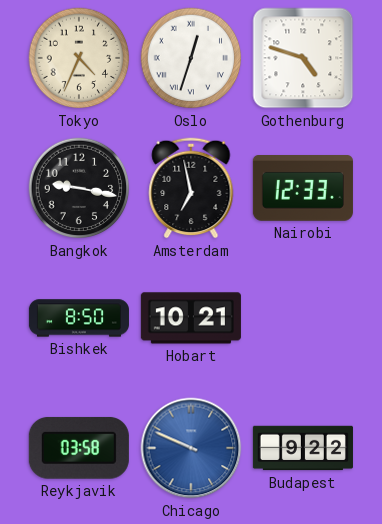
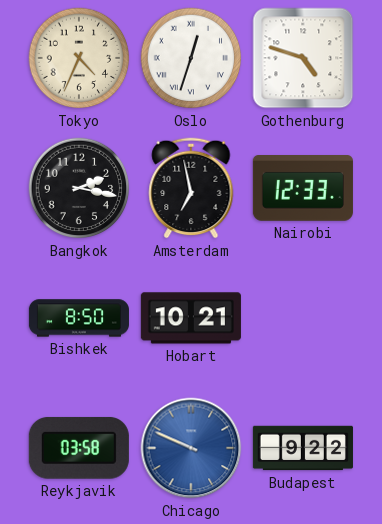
Bangkok: 9:17 -> 2:17
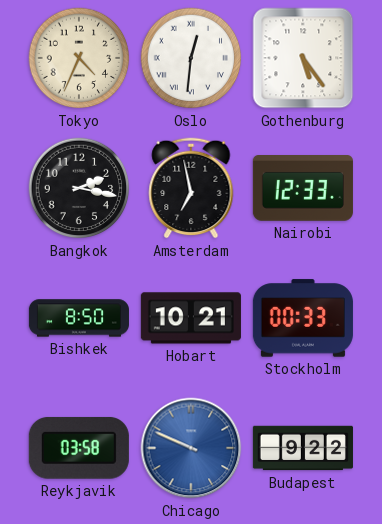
Oslo: 12:33 -> 12:31
Gothenburg: 4:48 -> 5:24
Stockholm: none -> 00:33
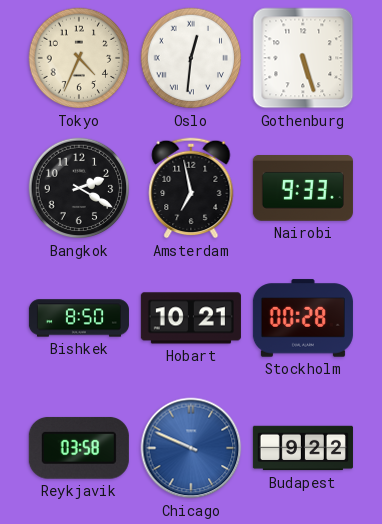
Gothenburg: 5:24 -> 5:27
Bangkok: 2:17 -> 2:20
Nairobi: 12:33 -> 9:33
Stockholm: 00:33 -> 00:28
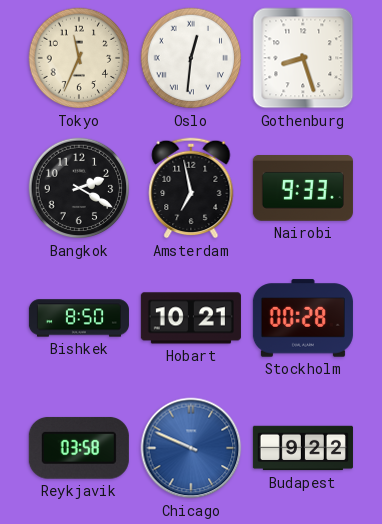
Tokyo: 4:34 -> 11:34
Gothenburg: 5:27 -> 8:27
